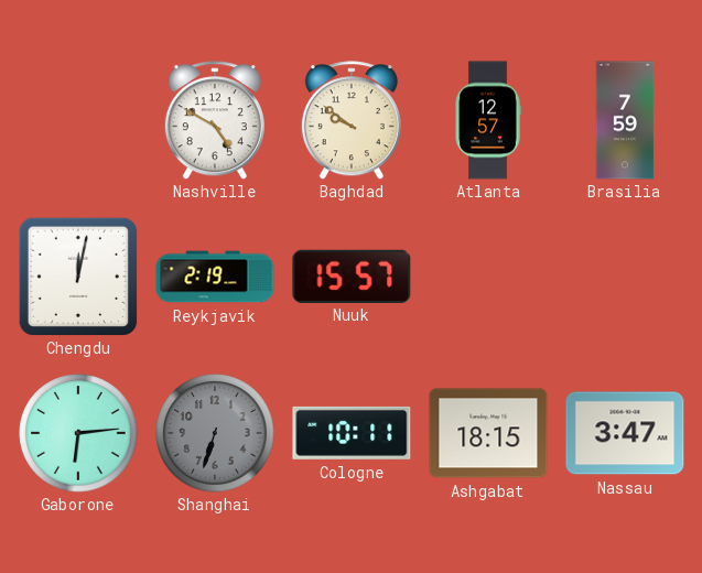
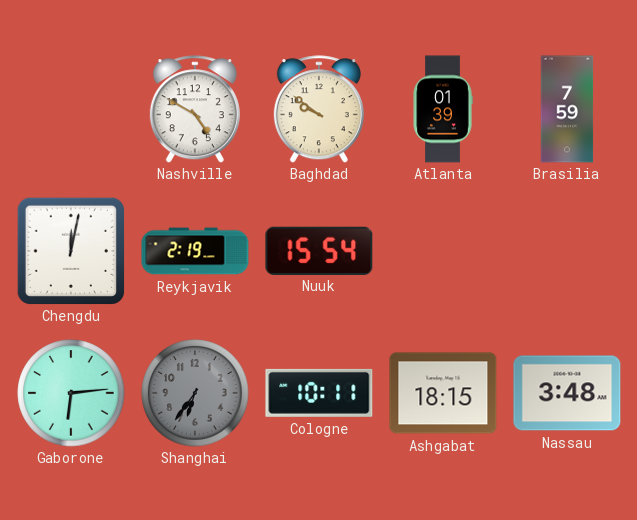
Atlanta: 12:57 -> 01:39
Nuuk: 15:57 -> 15:54
Shanghai: 6:33 -> 6:36
Nassau: 3:47 -> 3:48
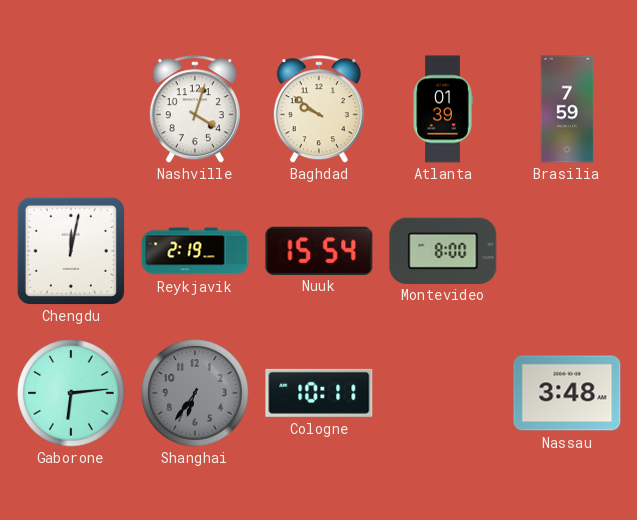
Nashville: 4:50 -> 4:03
Montevideo: none -> 8:00
Ashgabat: 18:15 -> none
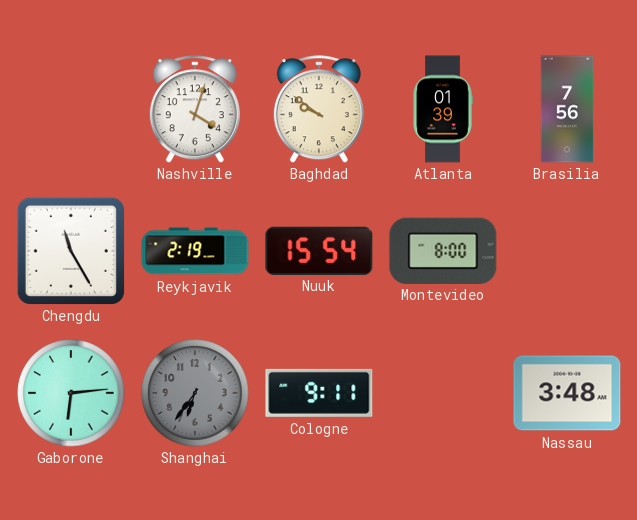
Brasilia: 7:59 -> 7:56
Chengdu: 12:02 -> 11:25
Cologne: 10:11 -> 9:11
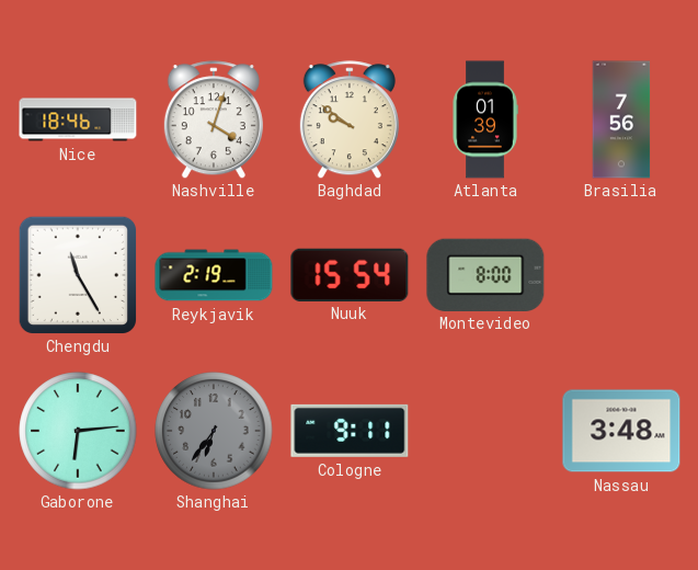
Nice: none -> 18:46
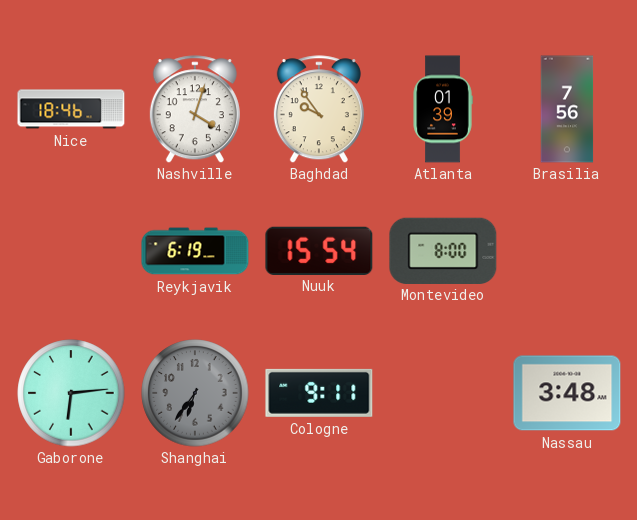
Baghdad: 9:51 -> 9:54
Chengdu: 11:25 -> none
Reykjavik: 2:19 -> 6:19
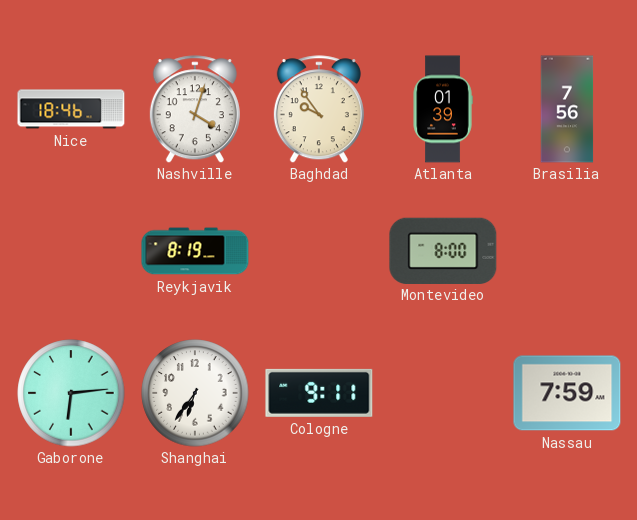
Reykjavik: 6:19 -> 8:19
Nuuk: 15:54 -> none
Shanghai dial: grey -> white
Nassau: 3:48 -> 7:59
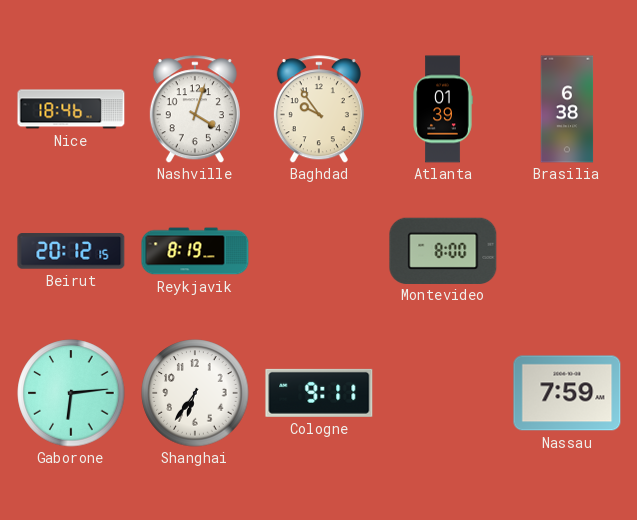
Brasilia: 7:56 -> 6:38
Beirut: none -> 20:12
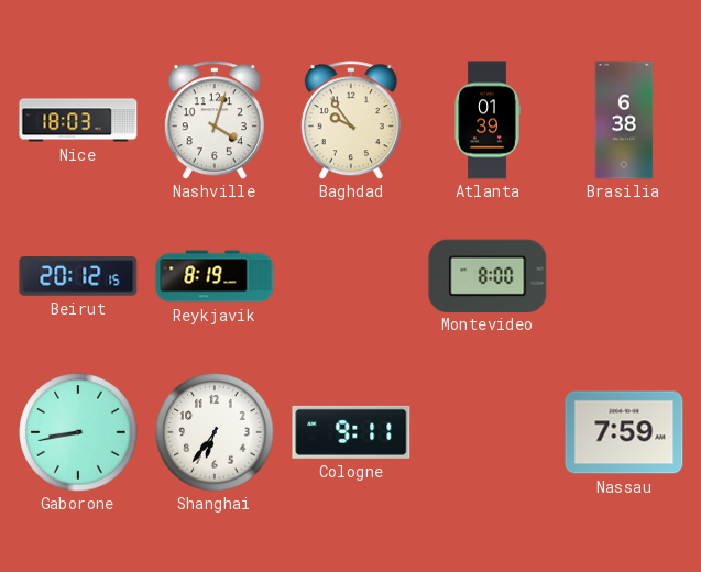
Nice: 18:46 -> 18:03
Gaborone: 6:14 -> 8:43
